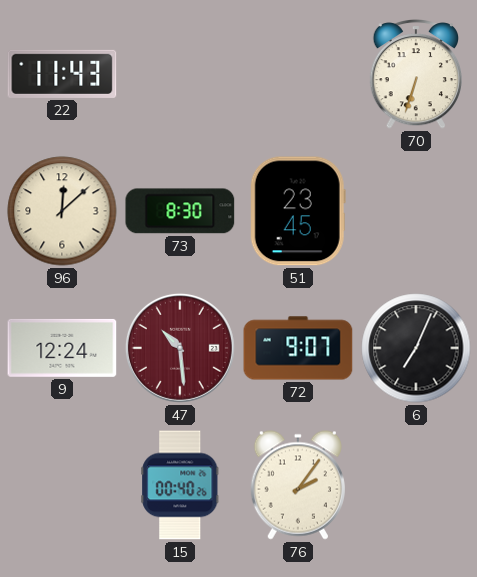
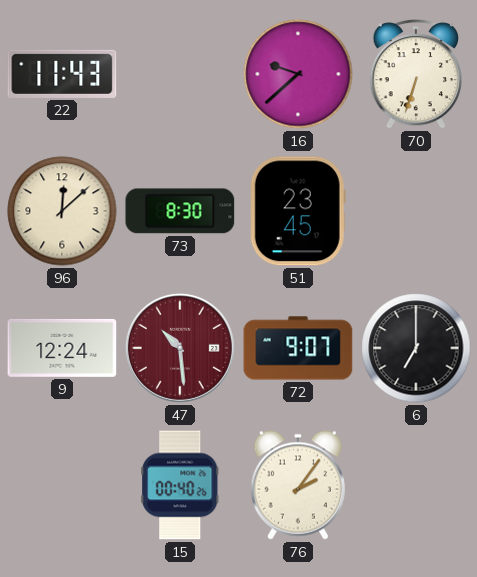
16: none -> 9:38
6: 7:04 -> 7:00
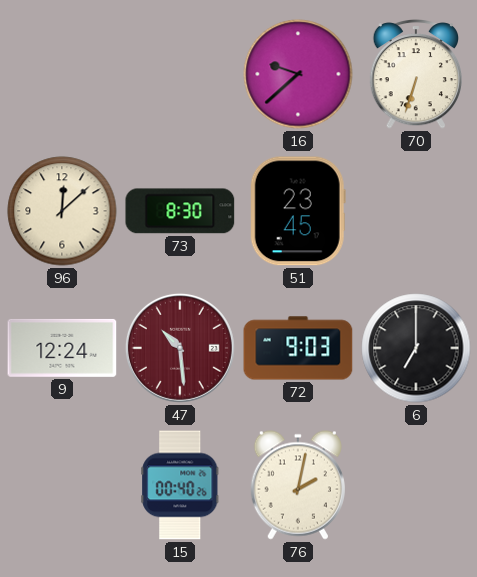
22: 11:43 -> none
72: 9:07 -> 9:03
76: 2:06 -> 2:02
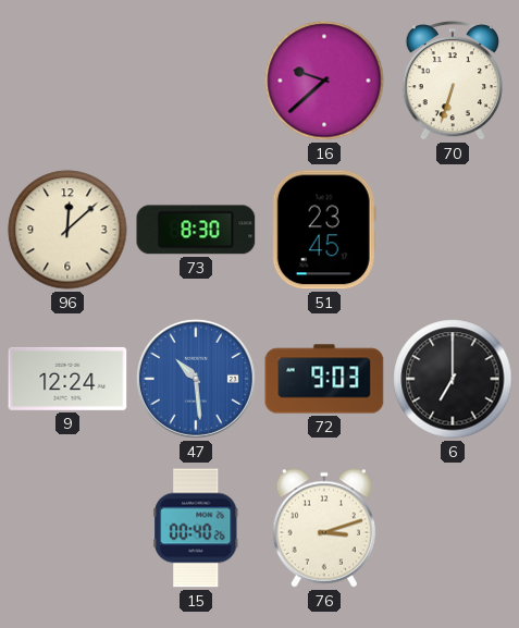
47 dial: burgundy -> blue
76: 2:02 -> 3:12
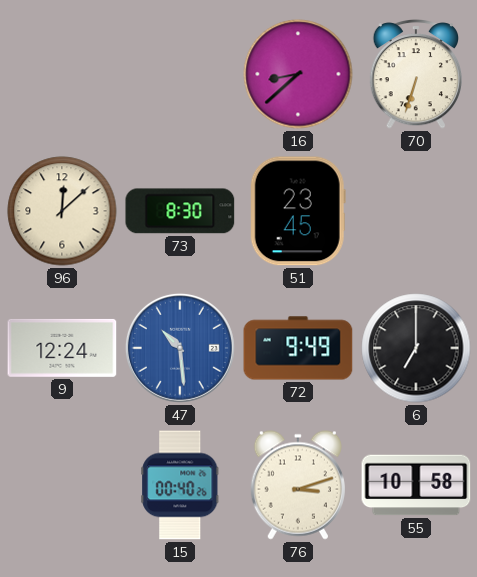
16: 9:38 -> 8:38
72: 9:03 -> 9:49
55: none -> 10:58
